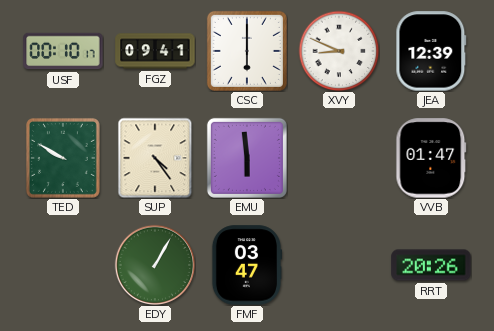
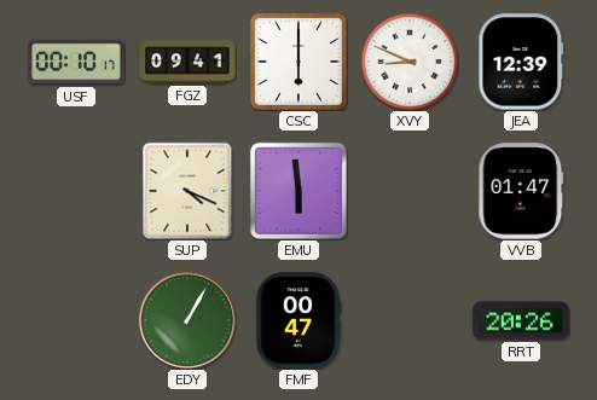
TED: 9:50 -> none
SUP: 4:24 -> 4:19
FMF: 03:47 -> 00:47
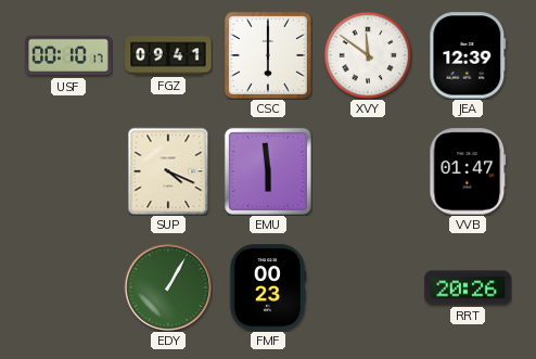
XVY: 8:49 -> 11:51
FMF: 00:47 -> 00:23
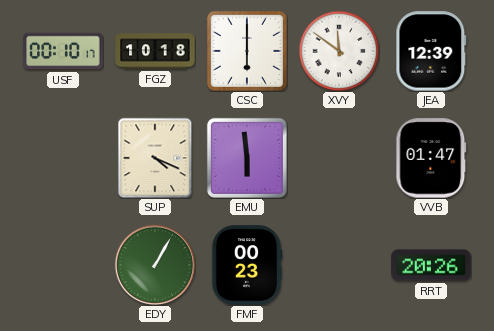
FGZ: 09:41 -> 10:18
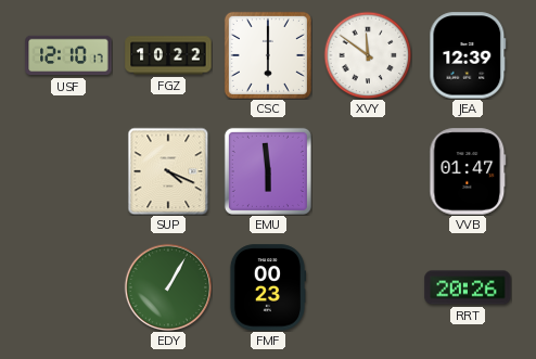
USF: 00:10 -> 12:10
FGZ: 10:18 -> 10:22
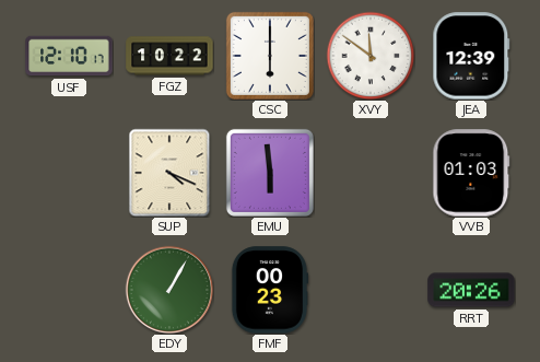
VVB: 01:47 -> 01:03
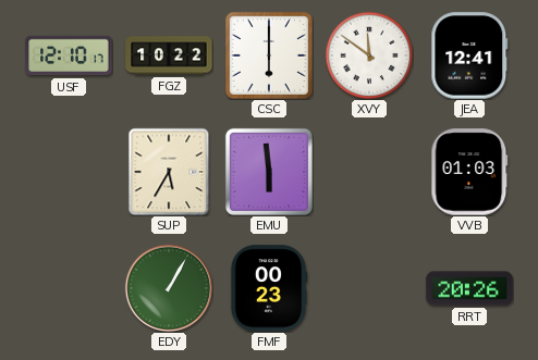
JEA: 12:39 -> 12:41
SUP: 4:19 -> 5:35
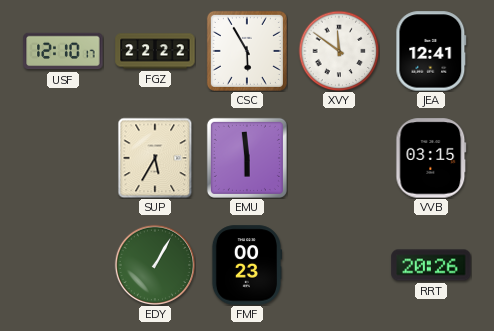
FGZ: 10:22 -> 22:22
CSC: 6:00 -> 5:55
VVB: 01:03 -> 03:15
